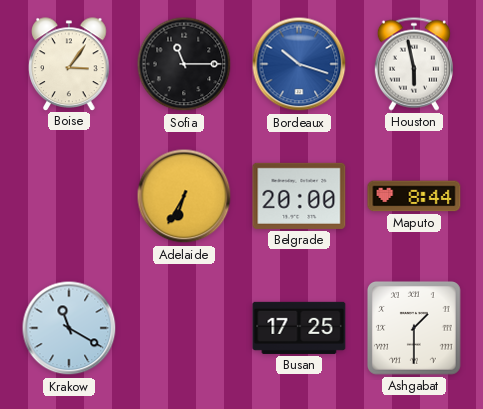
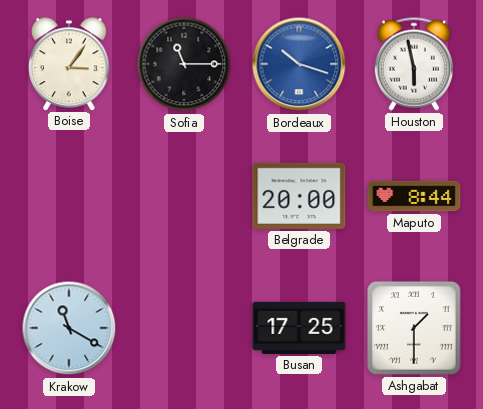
Adelaide: 6:35 -> none
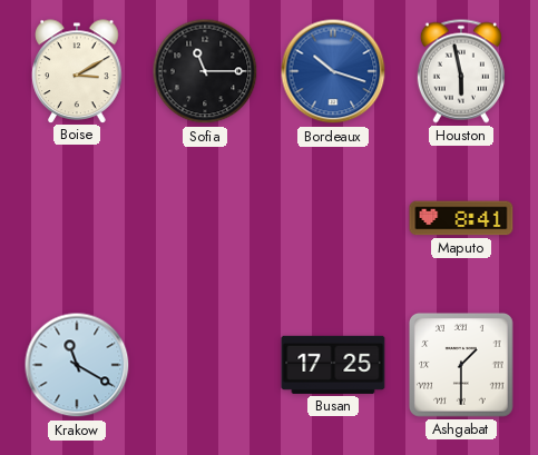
Boise: 3:06 -> 3:10
Belgrade: 20:00 -> none
Maputo: 8:44 -> 8:41
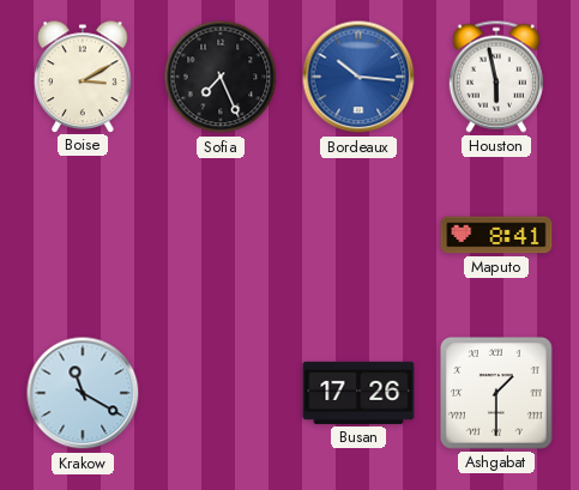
Sofia: 11:15 -> 7:26
Bordeaux: 10:18 -> 10:16
Busan: 17:25 -> 17:26
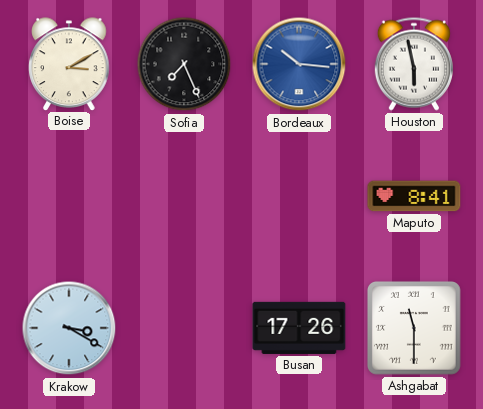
Krakow: 11:20 -> 3:20
Ashgabat: 1:30 -> 11:30
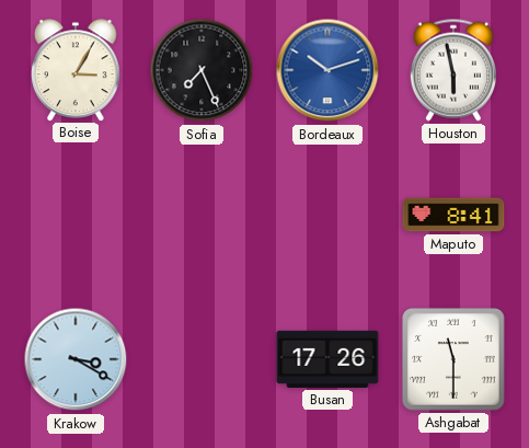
Boise: 3:10 -> 3:05
Bordeaux: 10:16 -> 10:12
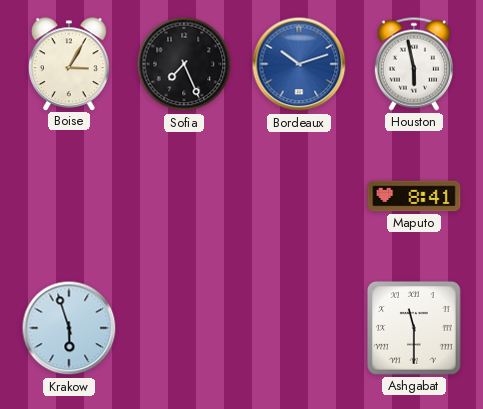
Krakow: 3:20 -> 5:57
Busan: 17:26 -> none
